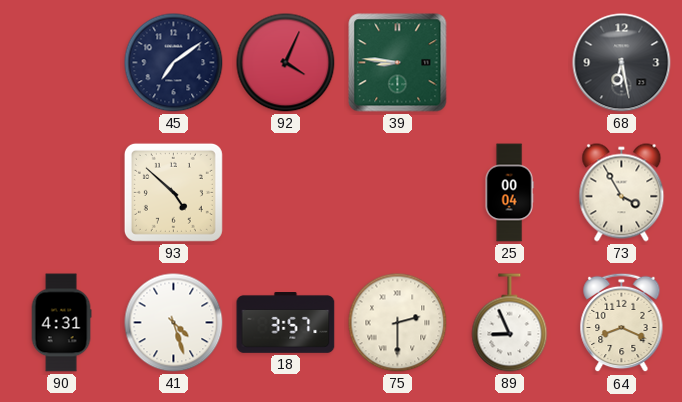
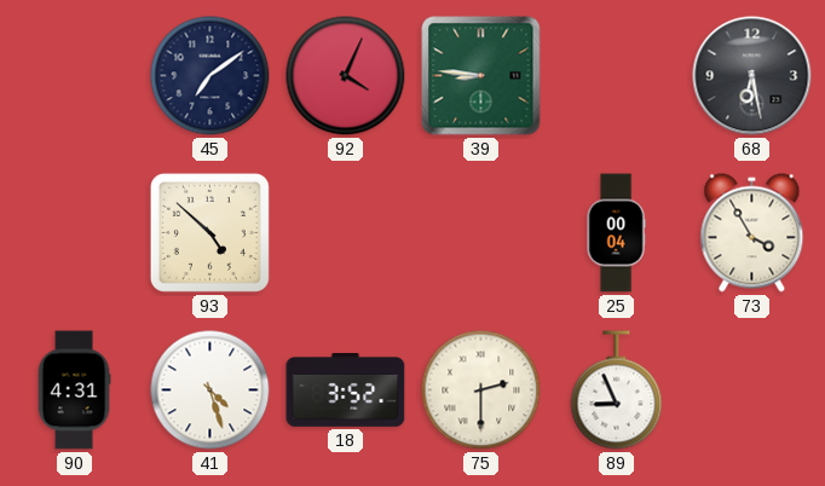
18: 3:57 -> 3:52
64: 8:19 -> none
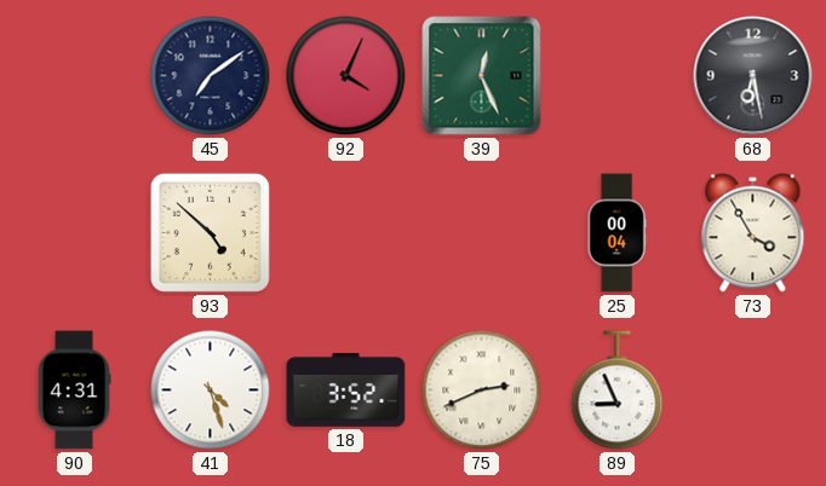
39: 8:46 -> 12:26
75: 2:30 -> 2:41
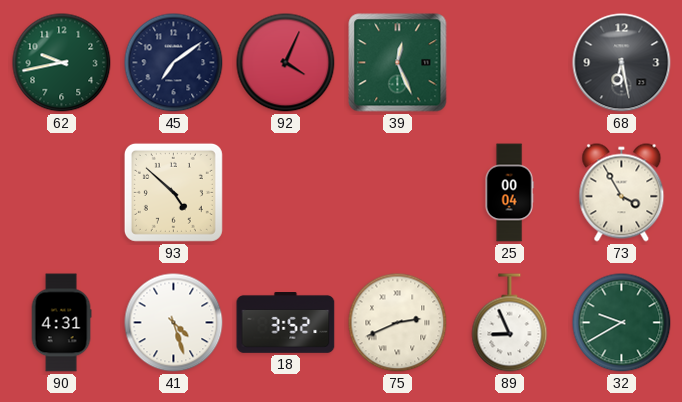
62: none -> 9:43
32: none -> 9:40
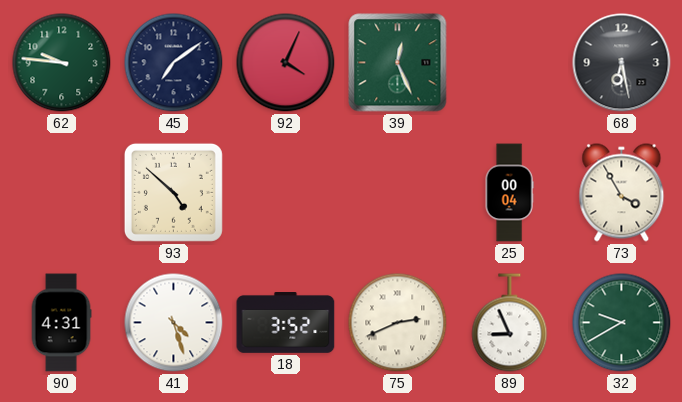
62: 9:43 -> 9:46
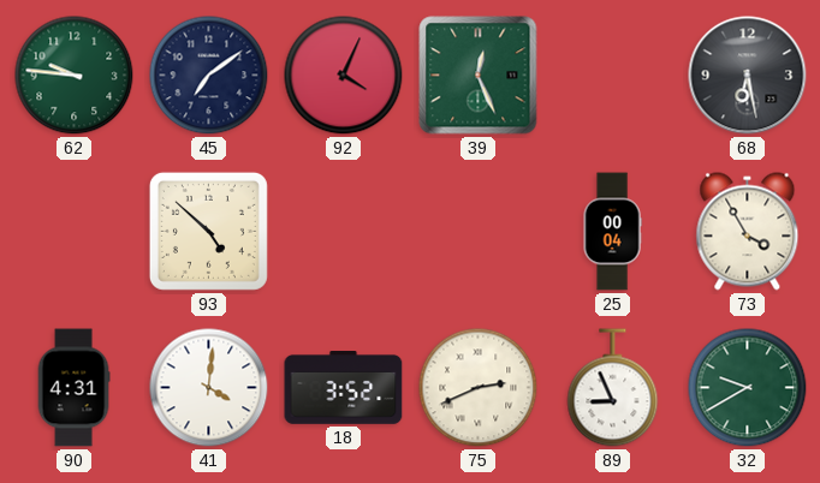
41: 4:27 -> 4:01
